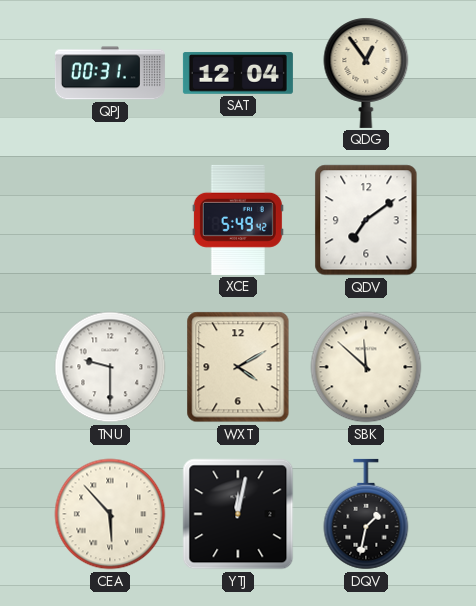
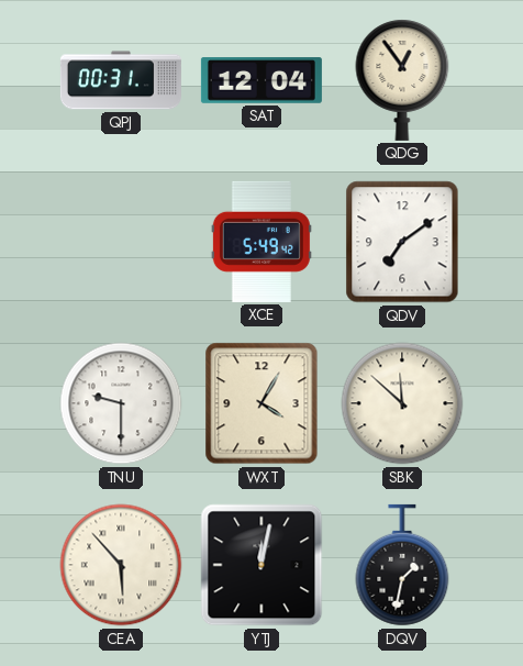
WXT: 4:10 -> 4:05
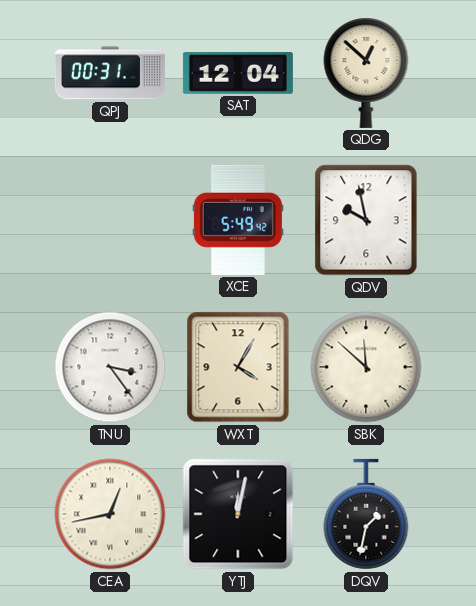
QDG: 12:54 -> 12:52
QDV: 7:09 -> 9:58
TNU: 9:30 -> 3:24
CEA: 5:53 -> 12:43
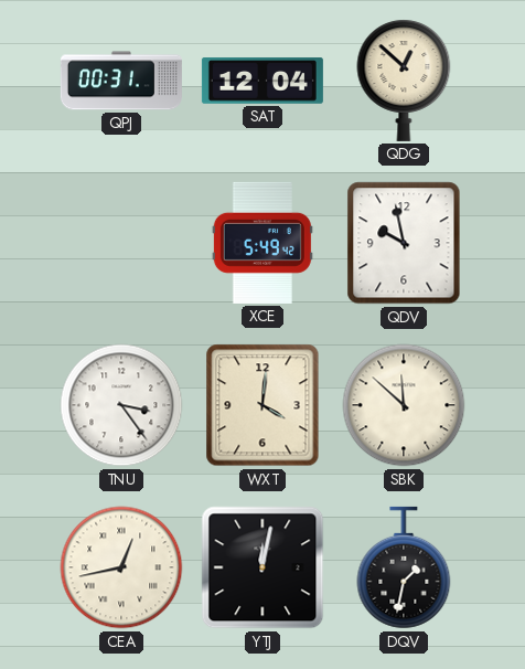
WXT: 4:05 -> 4:01
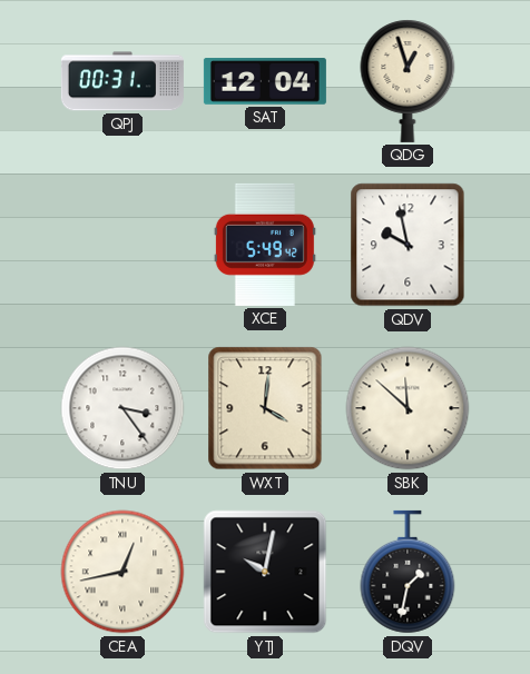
QDG: 12:52 -> 12:57
YTJ: 12:02 -> 10:02
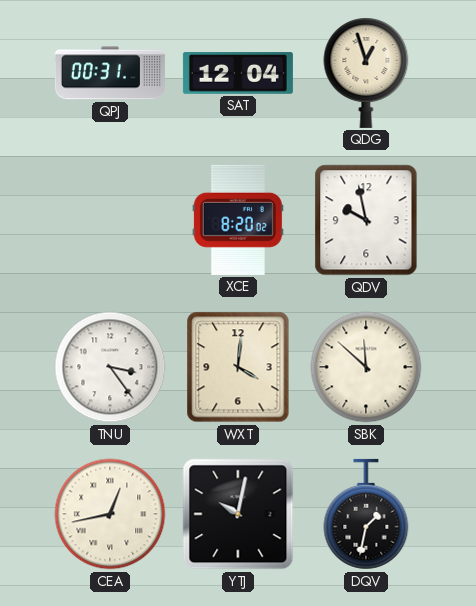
XCE: 5:49 -> 8:20
